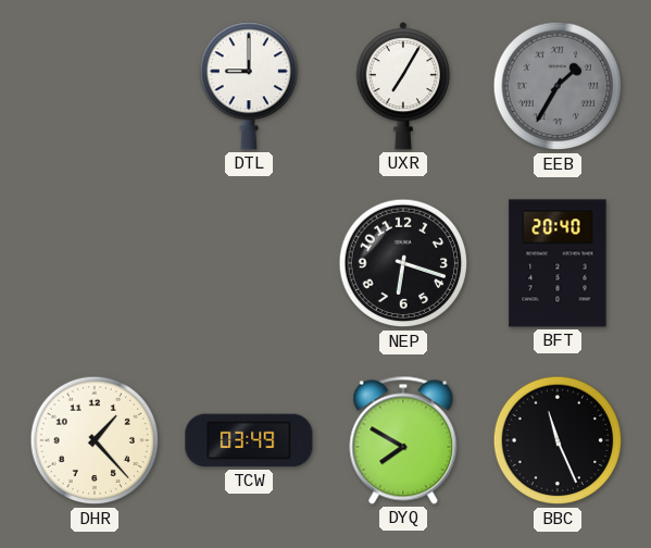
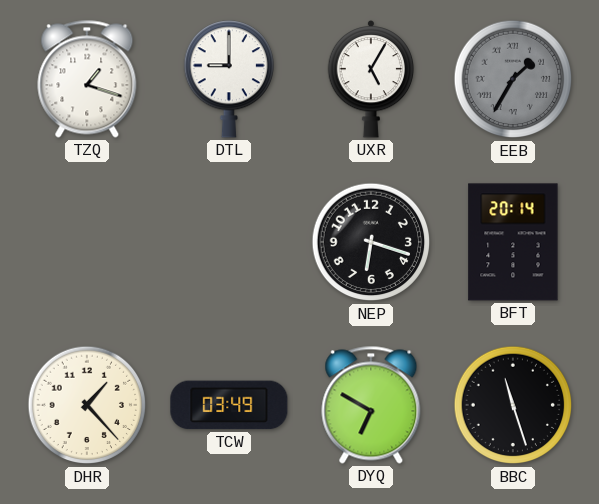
TZQ: none -> 1:18
UXR: 7:05 -> 5:05
BFT: 20:40 -> 20:14
DYQ: 7:50 -> 6:50
BBC: 11:26 -> 11:27
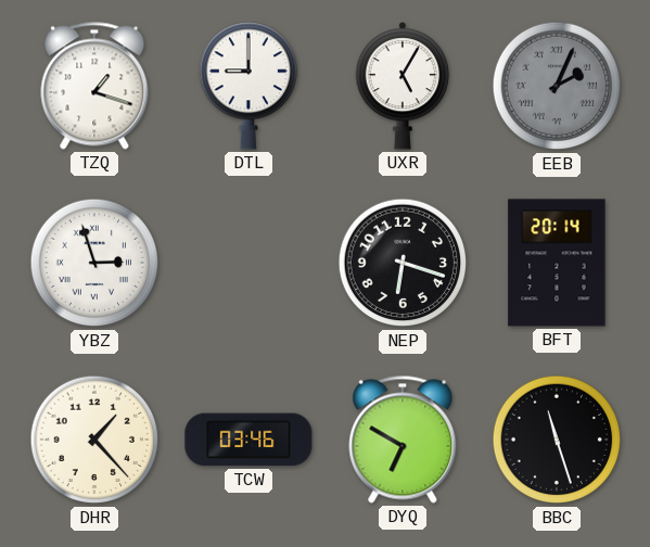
EEB: 1:35 -> 2:04
YBZ: none -> 2:57
TCW: 03:49 -> 03:46
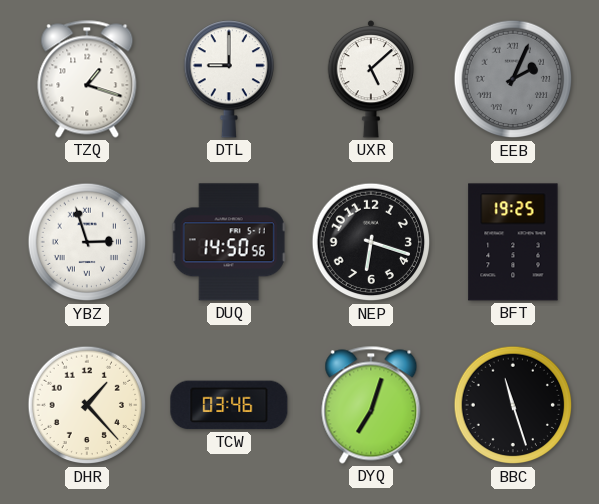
UXR: 5:05 -> 5:08
DUQ: none -> 14:50
BFT: 20:14 -> 19:25
DYQ: 6:50 -> 7:03
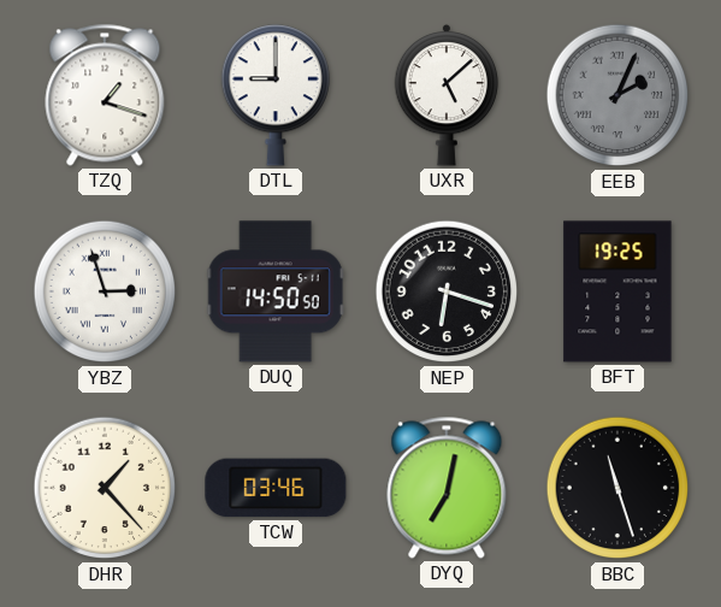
DUQ: 14:50:56 -> 14:50:50
DYQ: 7:03 -> 7:02
